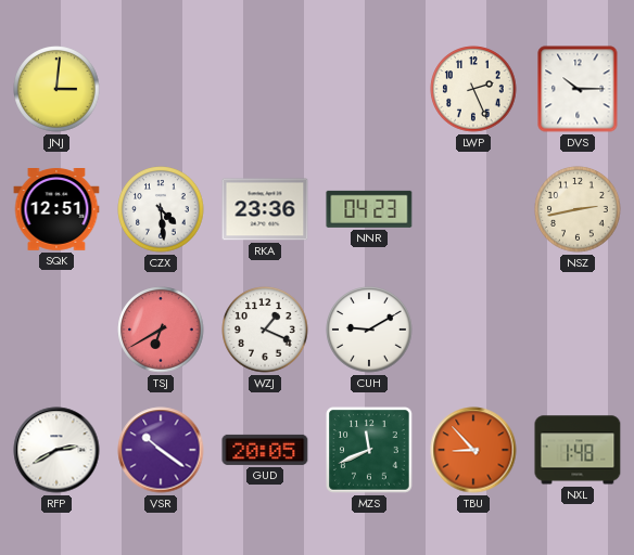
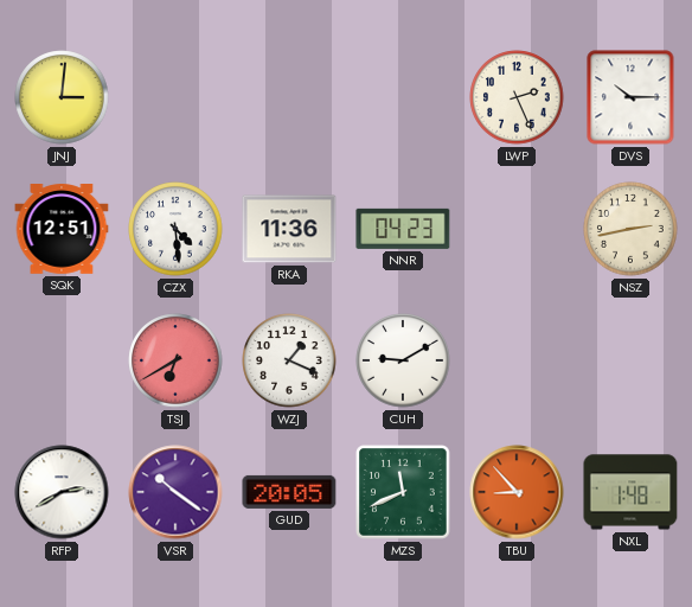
RKA: 23:36 -> 11:36
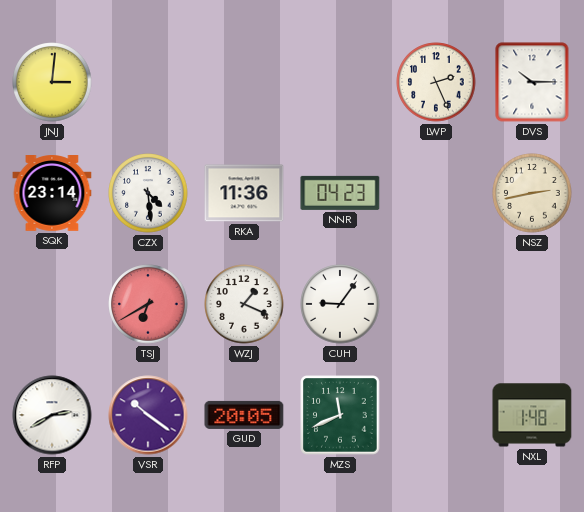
SQK: 12:51 -> 23:14
CUH: 9:10 -> 9:06
TBU: 8:53 -> none
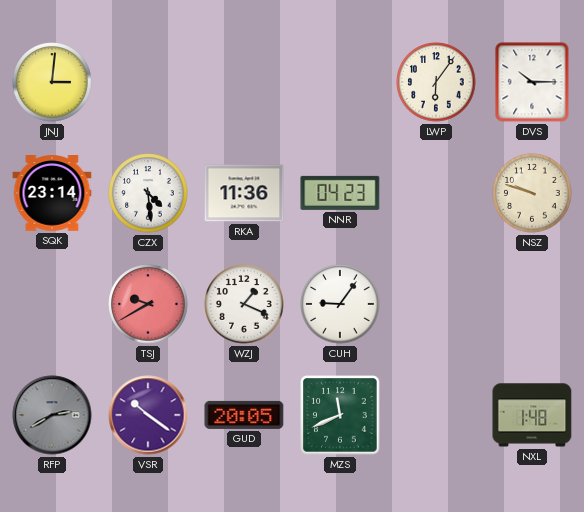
LWP: 2:26 -> 6:06
NSZ: 2:43 -> 9:48
TSJ: 6:40 -> 9:40
RFP dial: white -> grey
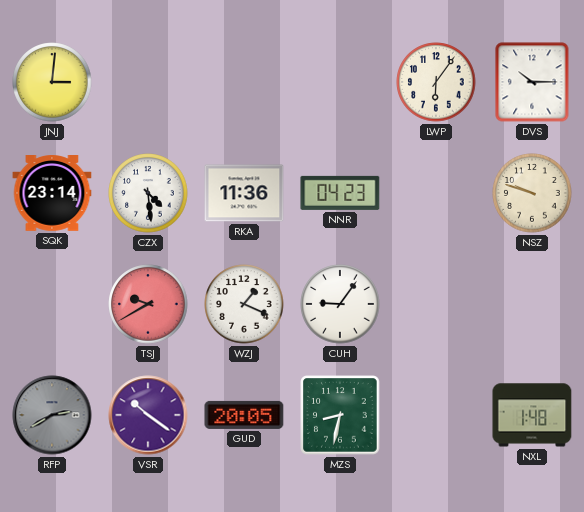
MZS: 11:41 -> 8:32
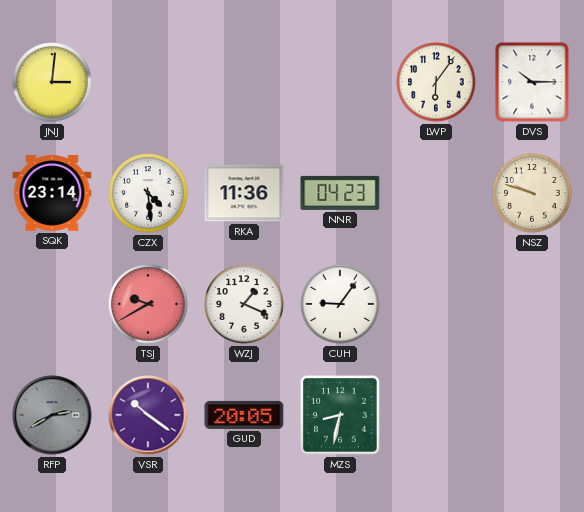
NXL: 1:48 -> none
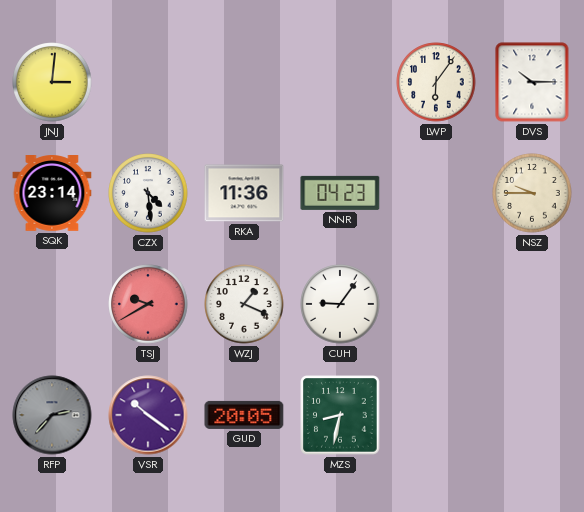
NSZ: 9:48 -> 9:45
RFP: 2:40 -> 2:37
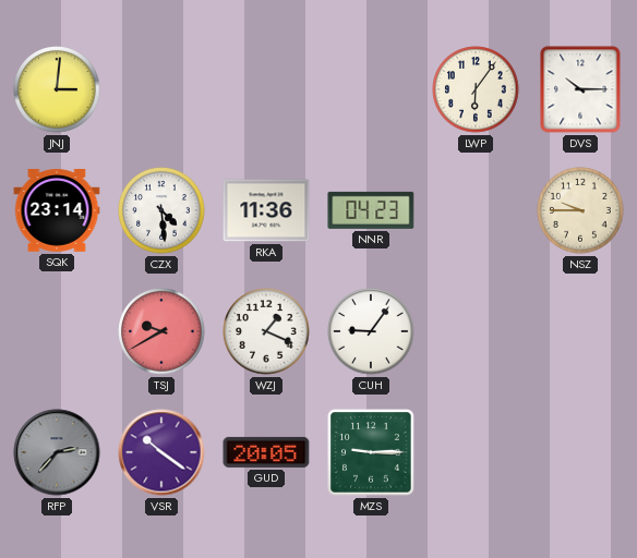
MZS: 8:32 -> 9:15
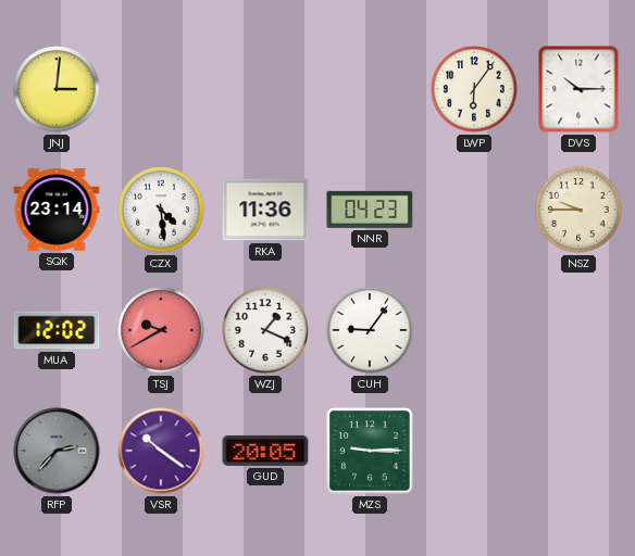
MUA: none -> 12:02
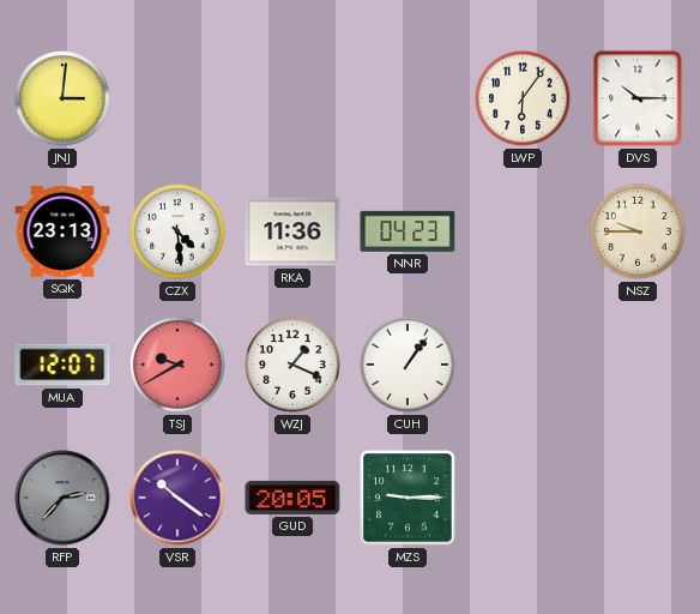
SQK: 23:14 -> 23:13
MUA: 12:02 -> 12:07
CUH: 9:06 -> 1:06
